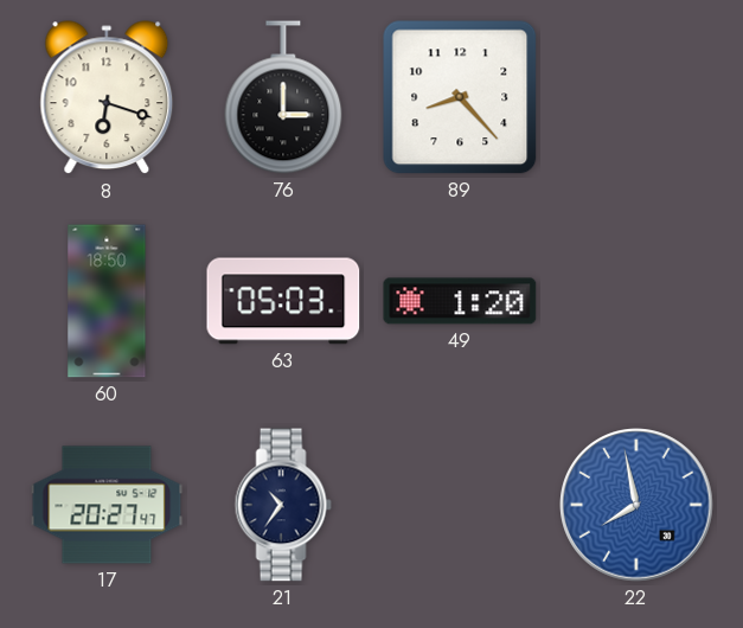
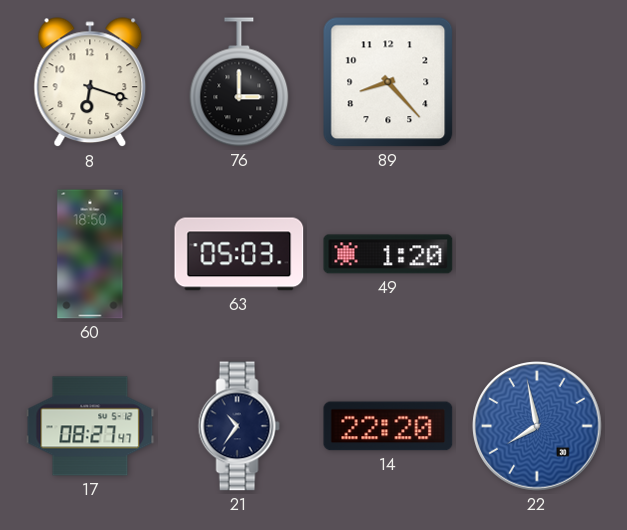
17: 20:27 -> 08:27
14: none -> 22:20
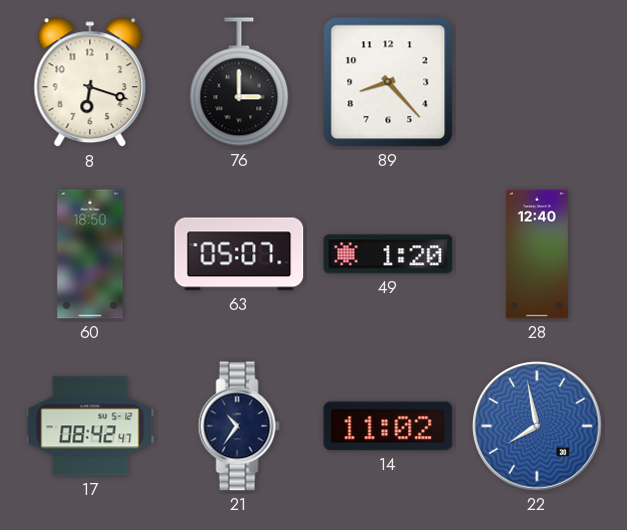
63: 05:03 -> 05:07
28: none -> 12:40
17: 08:27 -> 08:42
14: 22:20 -> 11:02
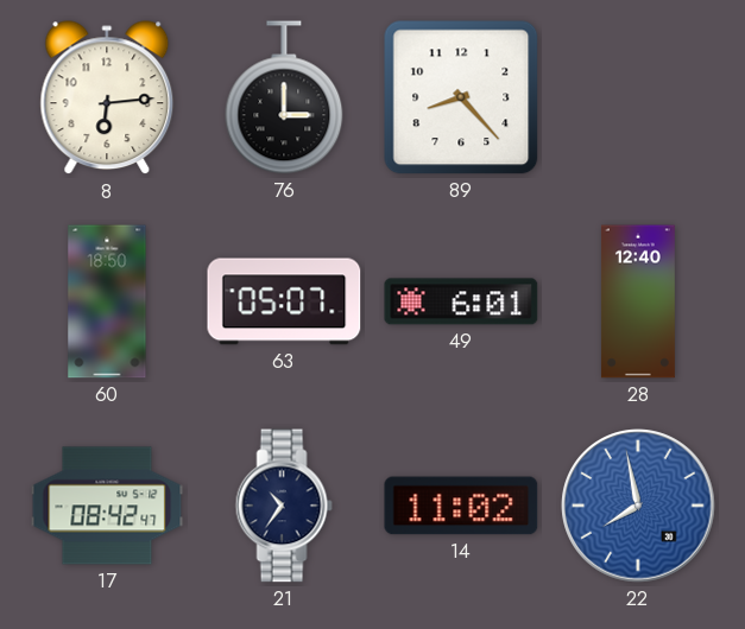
8: 6:18 -> 6:14
49: 1:20 -> 6:01
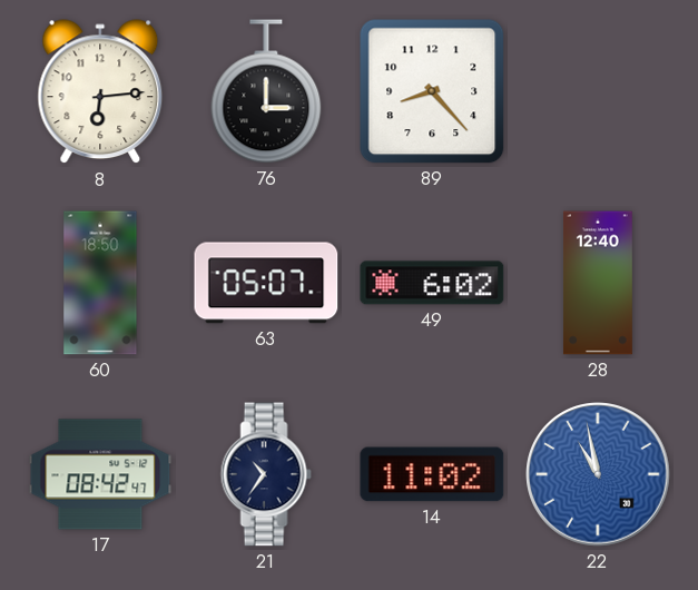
49: 6:01 -> 6:02
22: 7:58 -> 10:58
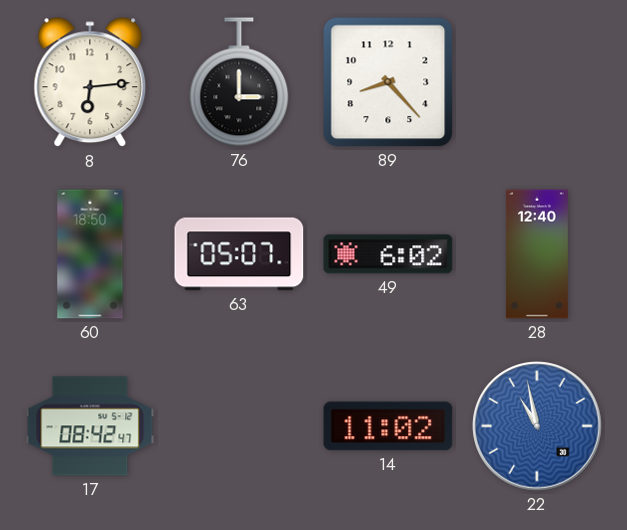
21: 10:36 -> none
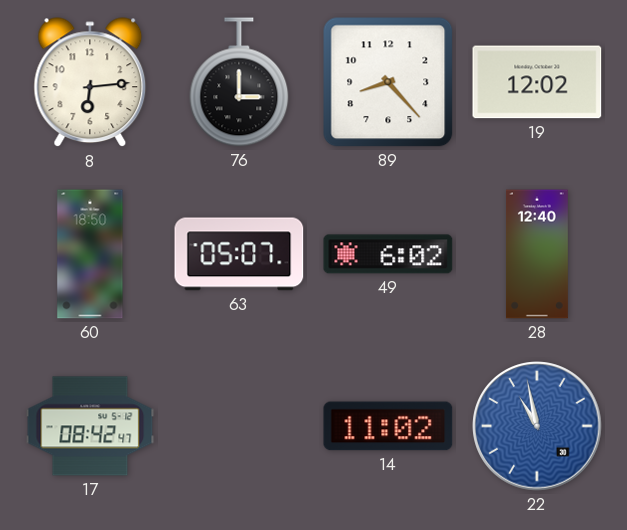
19: none -> 12:02
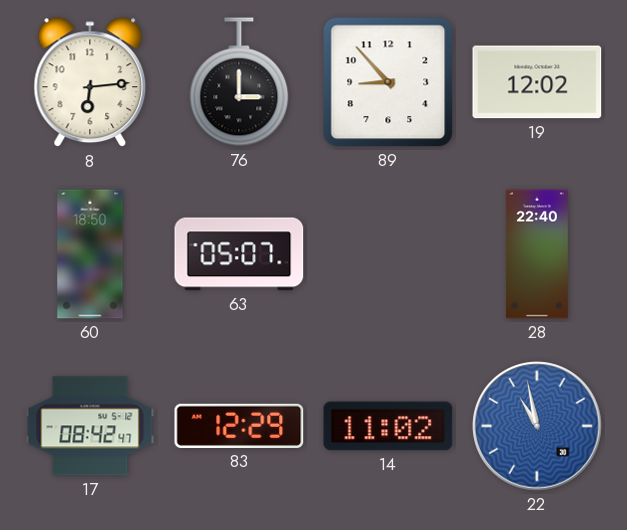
89: 8:23 -> 8:53
49: 6:02 -> none
28: 12:40 -> 22:40
83: none -> 12:29
